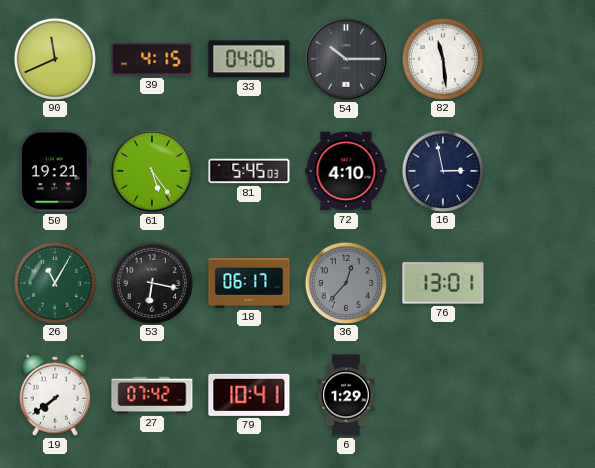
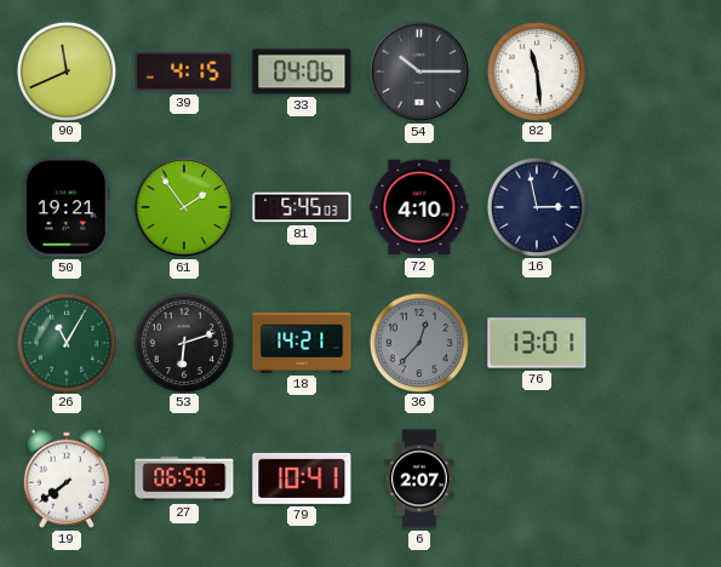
61: 5:24 -> 1:54
53: 6:17 -> 6:12
18: 06:17 -> 14:21
27: 07:42 -> 06:50
6: 1:29 -> 2:07
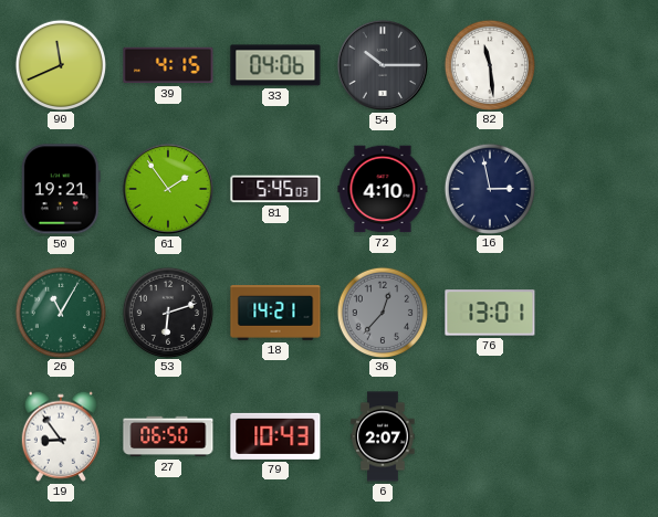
19: 7:39 -> 8:54
79: 10:41 -> 10:43
